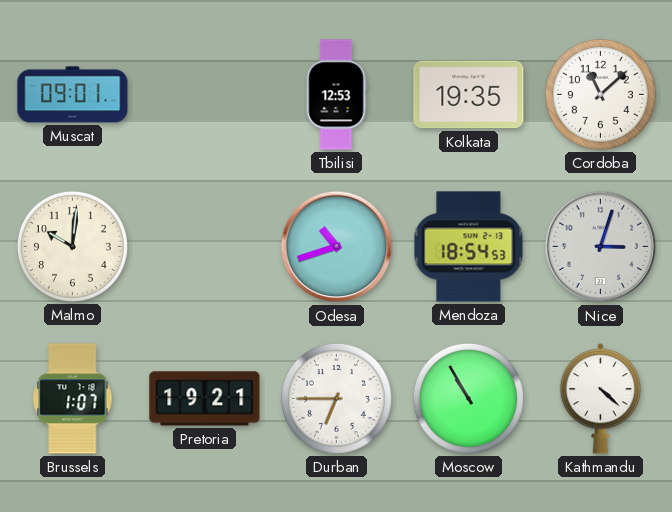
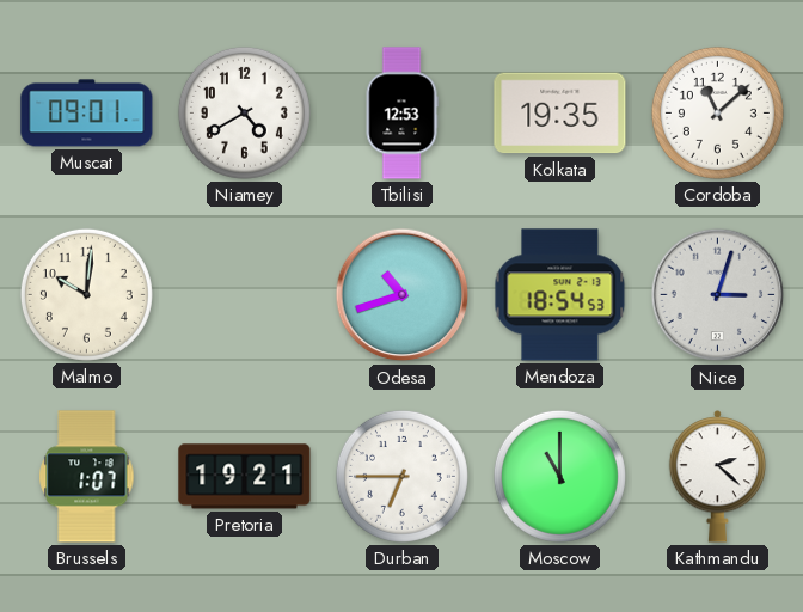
Niamey: none -> 4:40
Moscow: 10:55 -> 11:00
Kathmandu: 4:22 -> 2:22
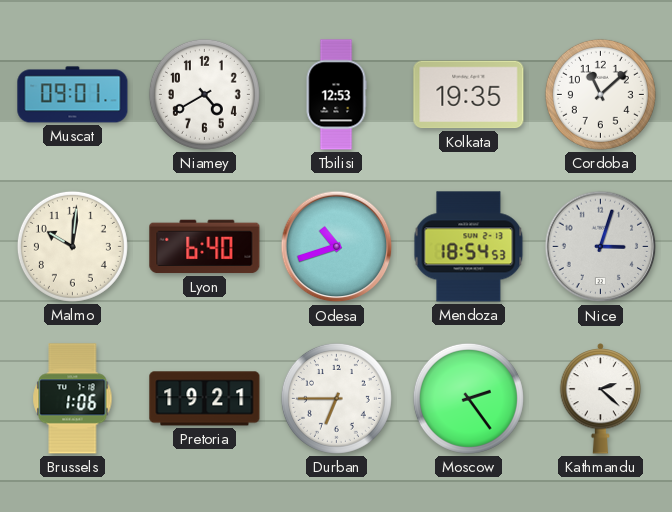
Lyon: none -> 6:40
Brussels: 1:07 -> 1:06
Moscow: 11:00 -> 2:24
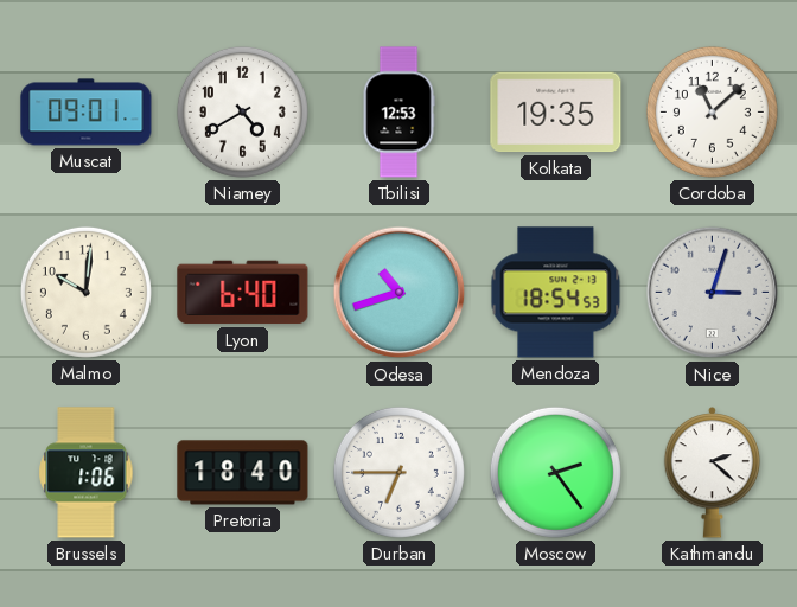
Pretoria: 19:21 -> 18:40
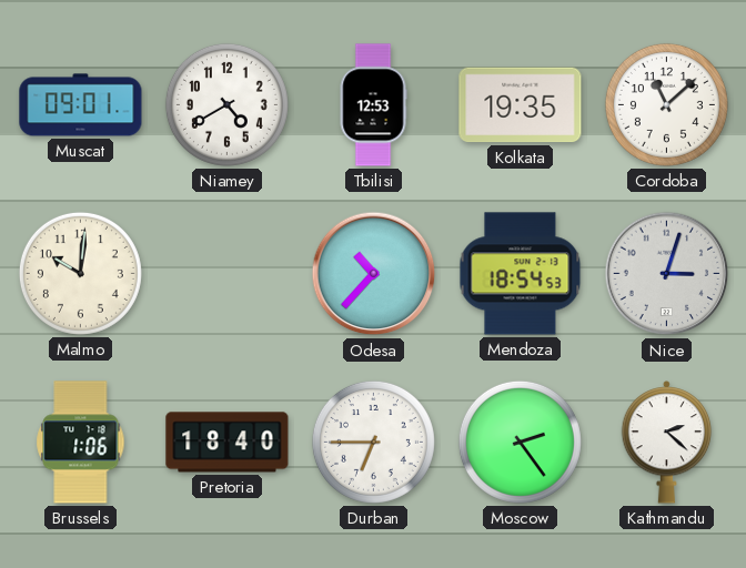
Lyon: 6:40 -> none
Odesa: 10:42 -> 10:37
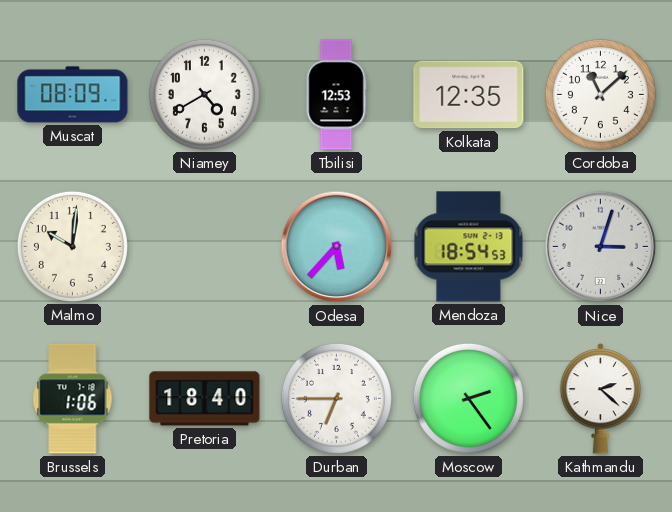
Muscat: 09:01 -> 08:09
Kolkata: 19:35 -> 12:35
Odesa: 10:37 -> 5:37
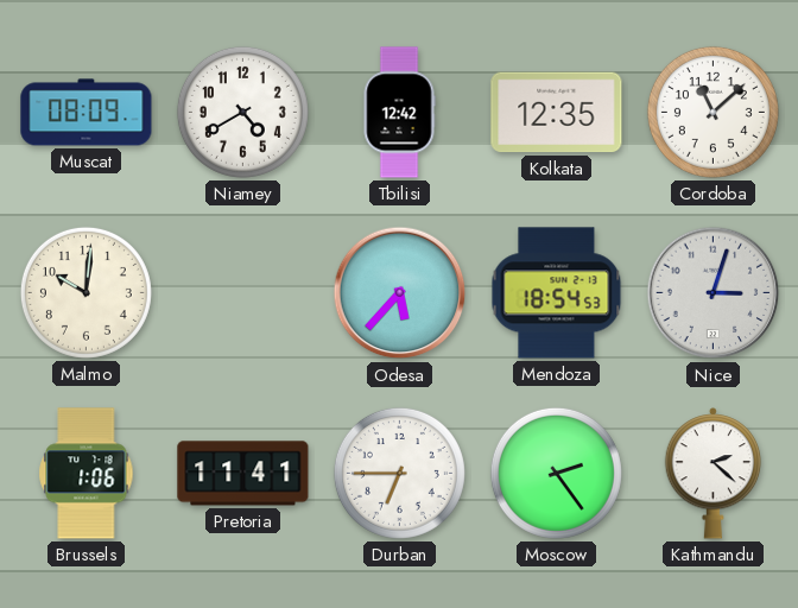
Tbilisi: 12:53 -> 12:42
Pretoria: 18:40 -> 11:41
